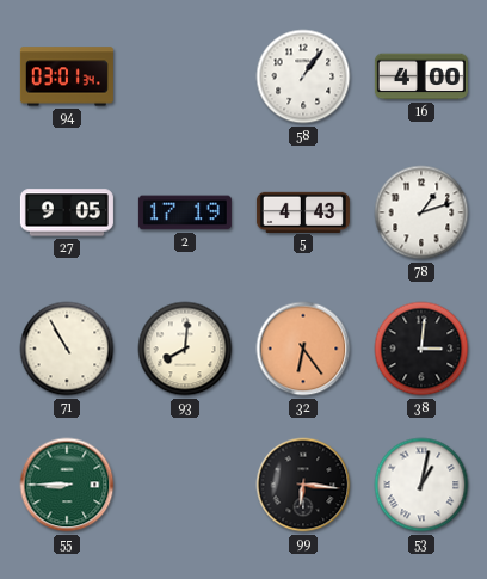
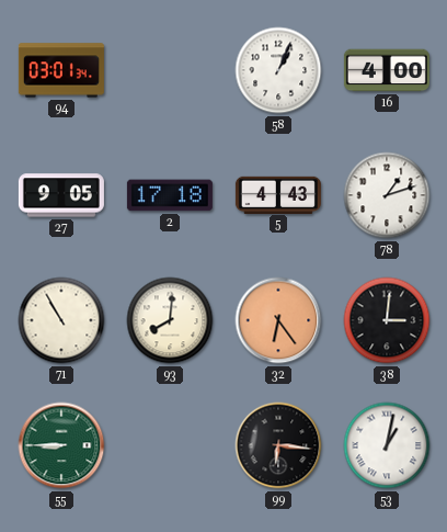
58: 1:06 -> 1:04
2: 17:19 -> 17:18
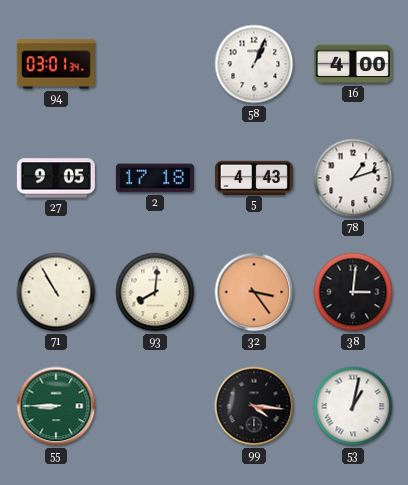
32: 6:24 -> 3:24
99: 6:16 -> 4:16
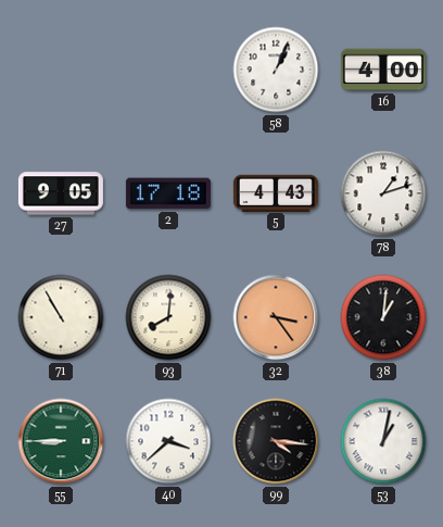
94: 03:01 -> none
38: 3:01 -> 1:01
40: none -> 3:38
